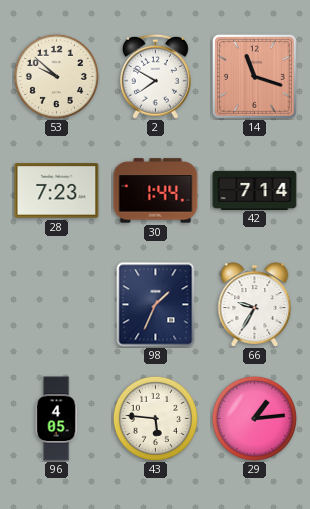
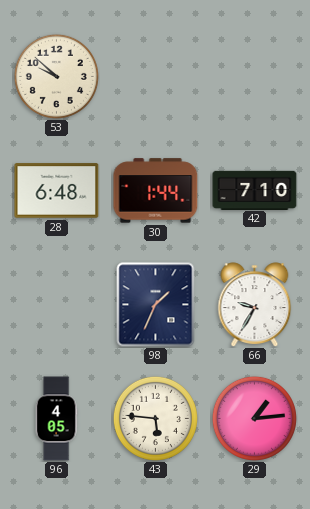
2: 7:50 -> none
14: 11:18 -> none
28: 7:23 -> 6:48
42: 7:14 -> 7:10
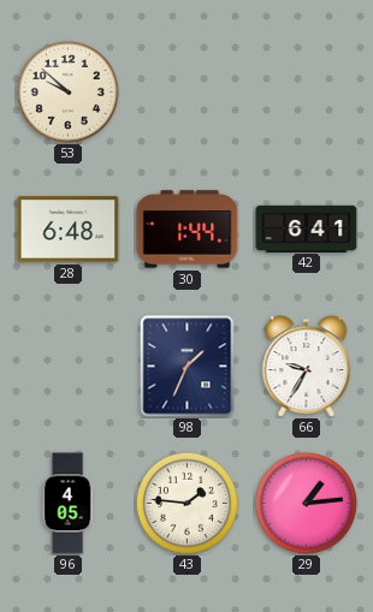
42: 7:10 -> 6:41
43: 5:46 -> 1:46
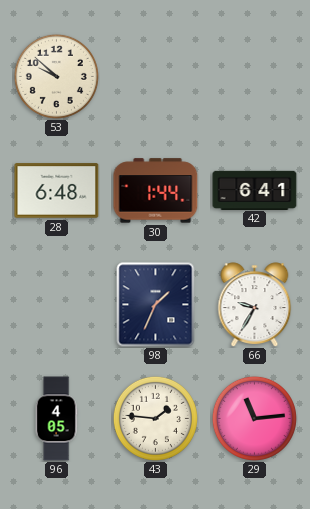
29: 1:14 -> 11:14
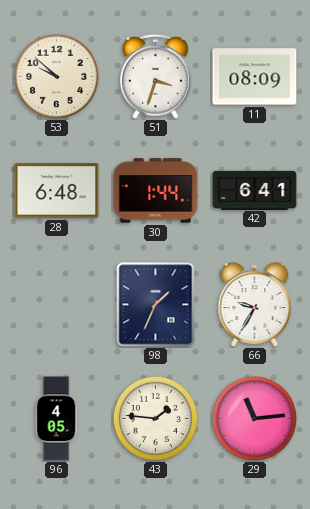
51: none -> 3:33
11: none -> 08:09
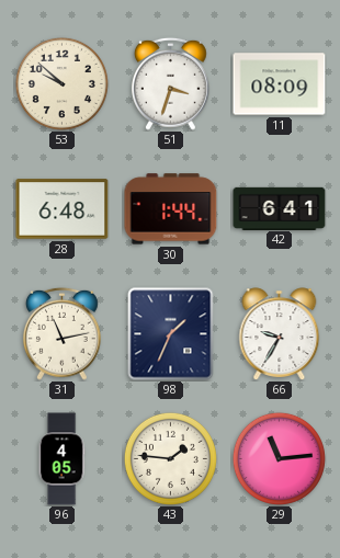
31: none -> 11:13
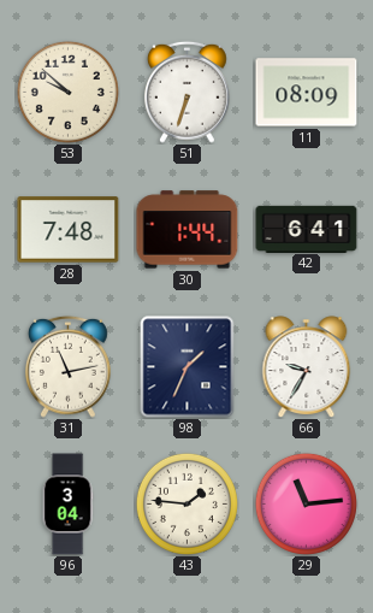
51: 3:33 -> 6:33
28: 6:48 -> 7:48
96: 4:05 -> 3:04
